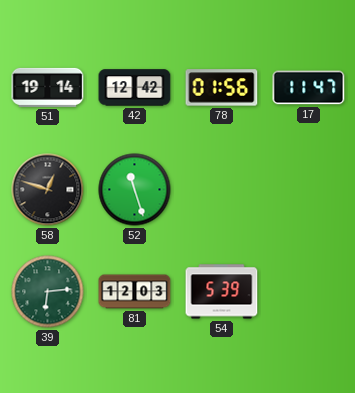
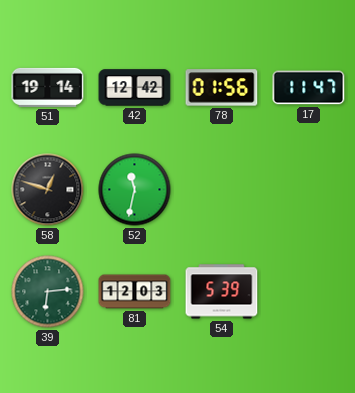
52: 11:27 -> 11:32
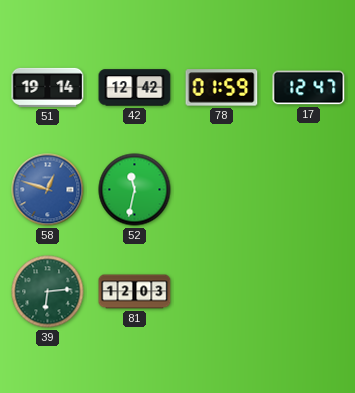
78: 01:56 -> 01:59
17: 11:47 -> 12:47
58 dial: black -> blue
54: 5:39 -> none
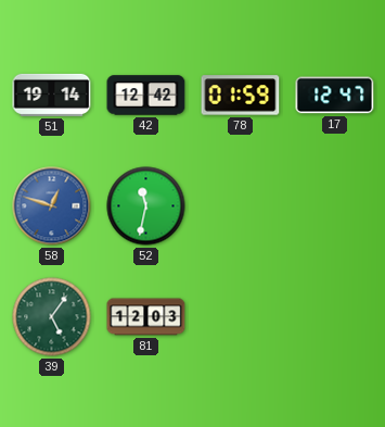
39: 6:14 -> 5:06
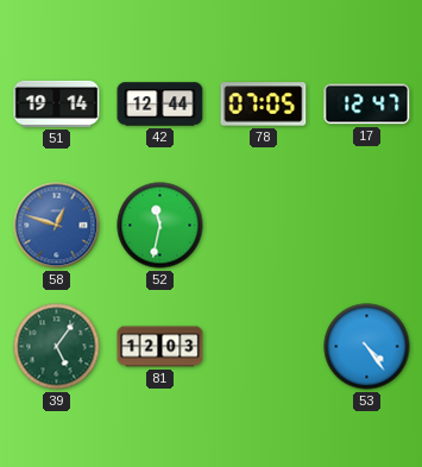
42: 12:42 -> 12:44
78: 01:59 -> 07:05
53: none -> 4:24
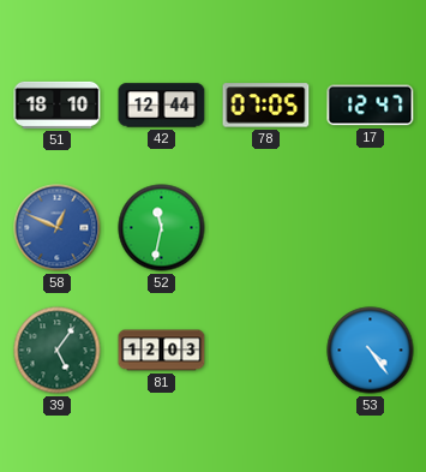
51: 19:14 -> 18:10
58: 12:48 -> 12:49
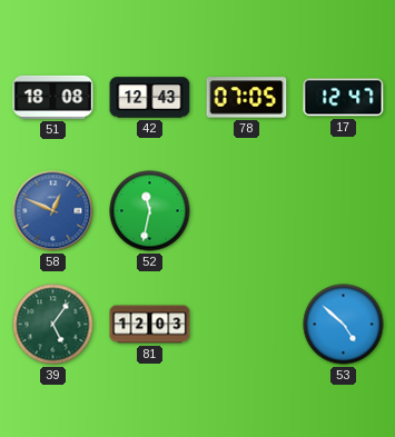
51: 18:10 -> 18:08
42: 12:44 -> 12:43
53: 4:24 -> 4:52
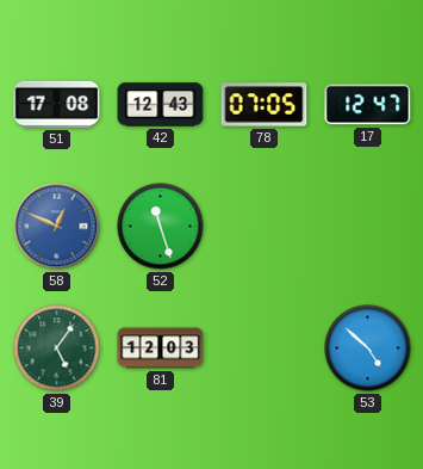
51: 18:08 -> 17:08
52: 11:32 -> 11:27
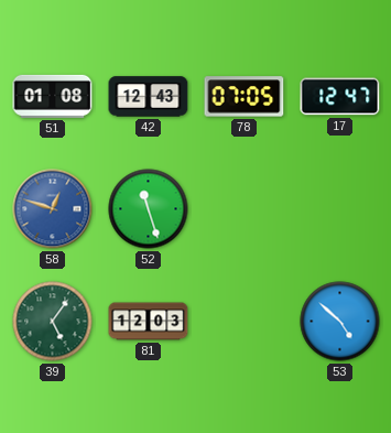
51: 17:08 -> 01:08
58: 12:49 -> 12:48
